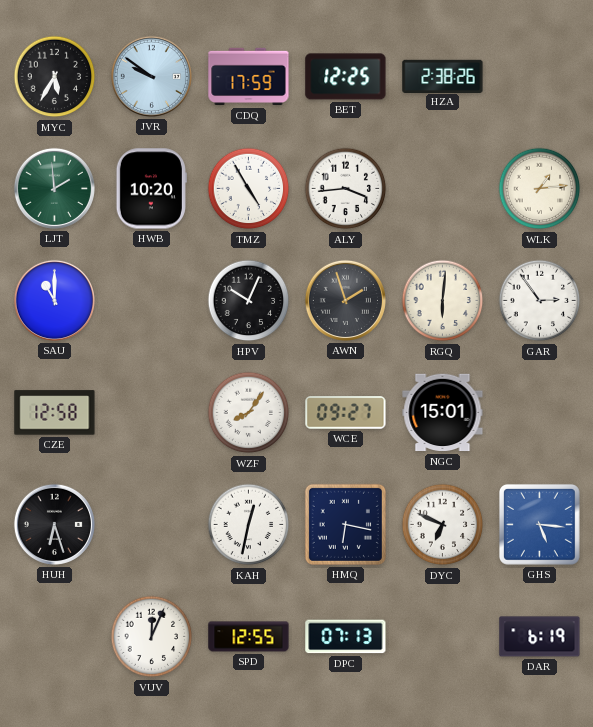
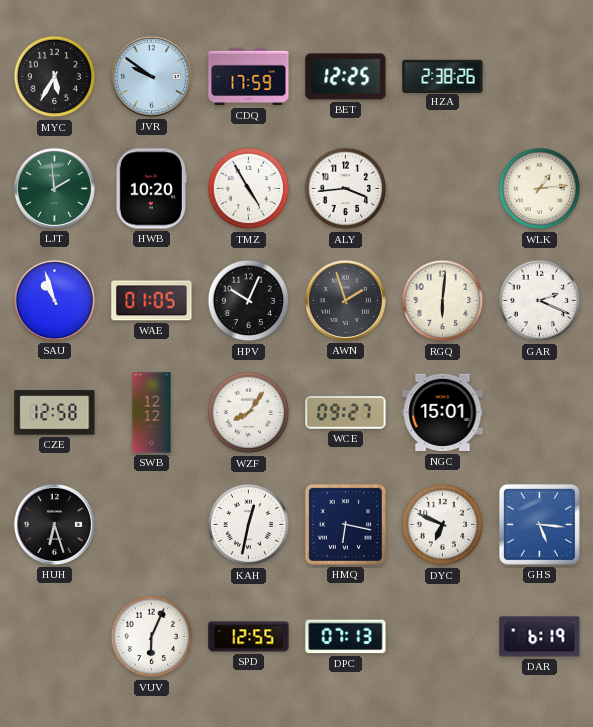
SAU: 11:00 -> 10:57
WAE: none -> 01:05
GAR: 2:54 -> 2:19
SWB: none -> 12:12
VUV: 12:04 -> 6:04
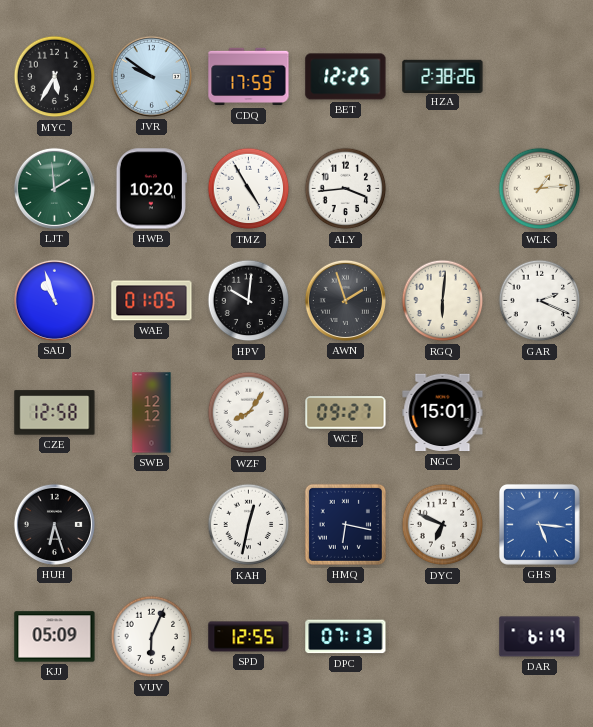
HPV: 10:04 -> 10:01
KJJ: none -> 05:09
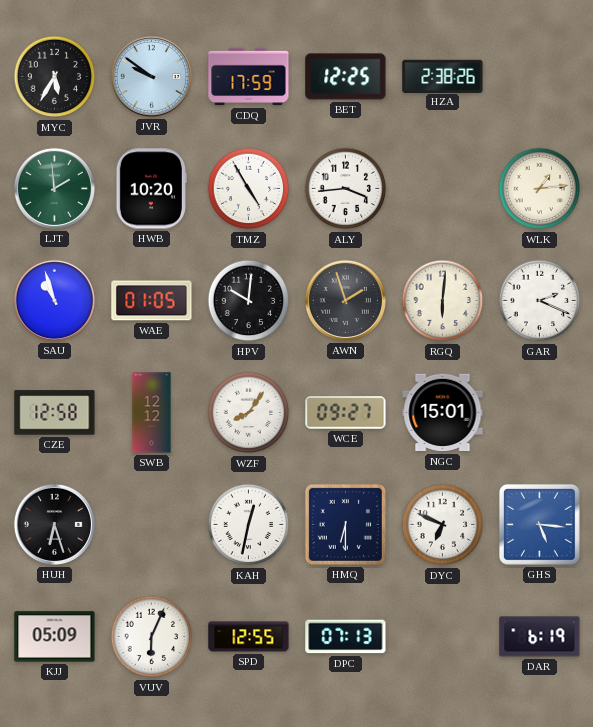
HMQ: 6:17 -> 6:30
